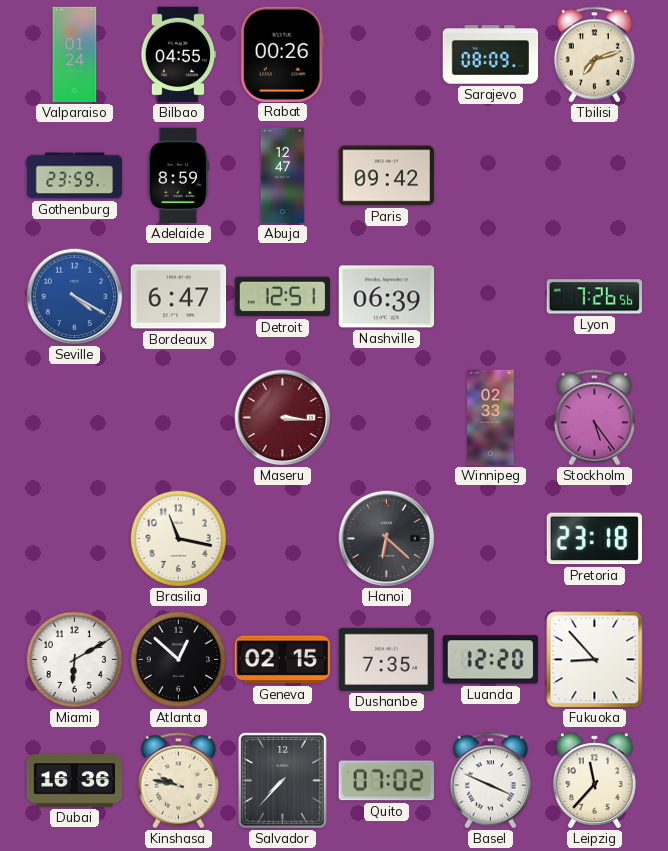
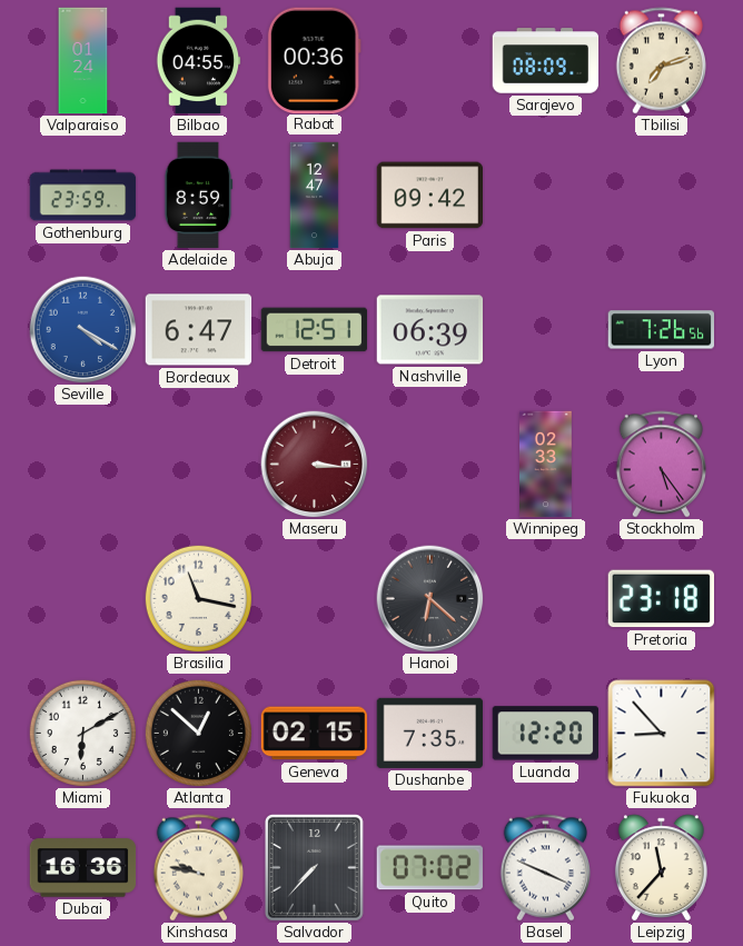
Rabat: 00:26 -> 00:36
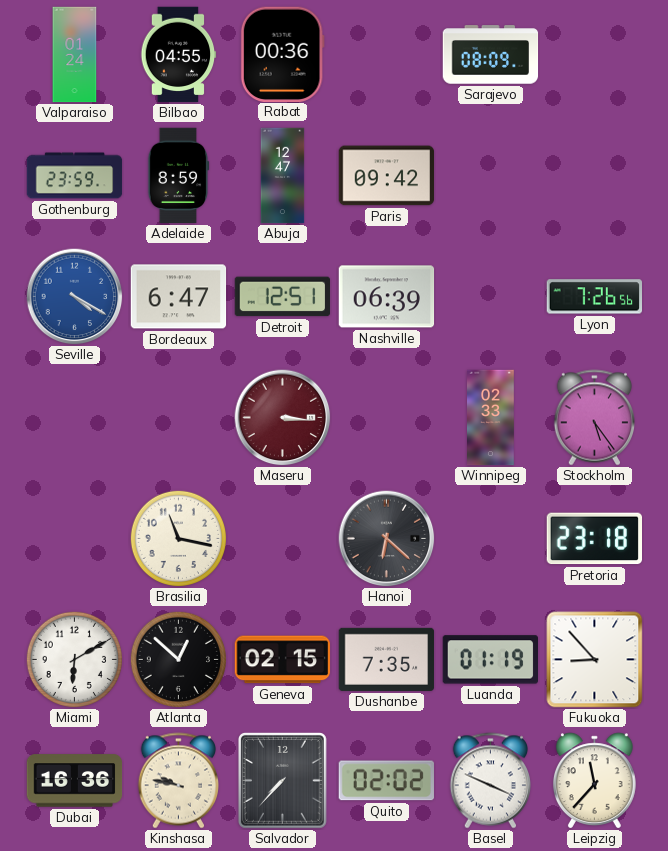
Tbilisi: 7:12 -> none
Luanda: 12:20 -> 01:19
Quito: 07:02 -> 02:02
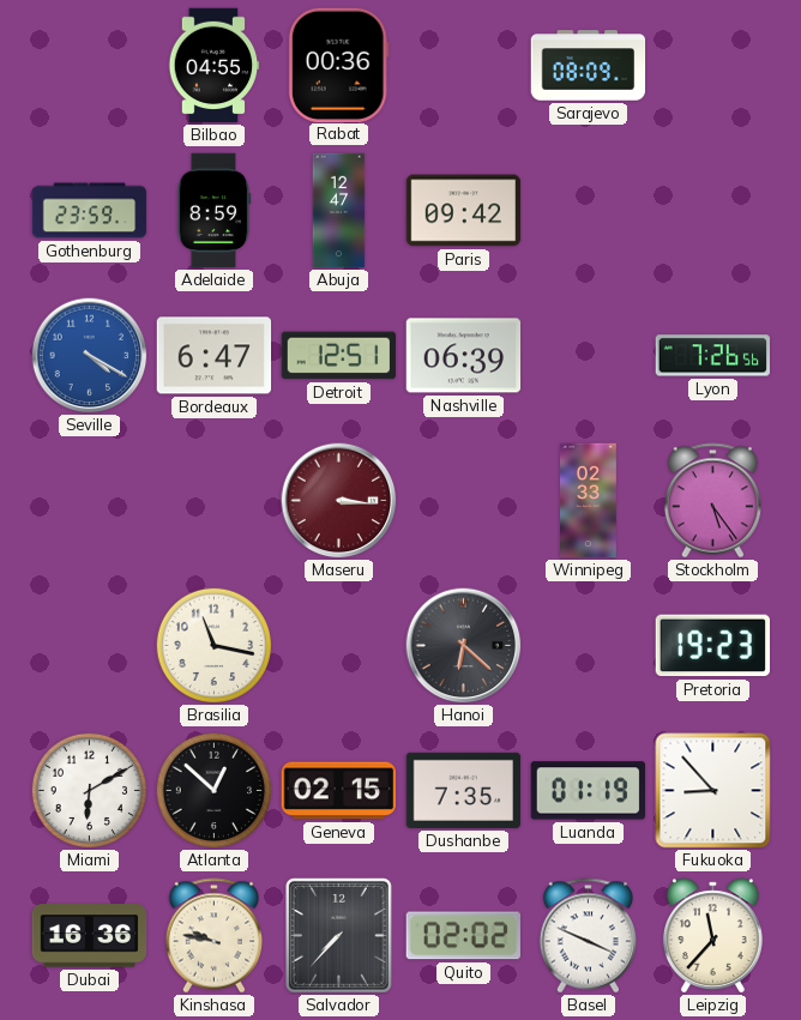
Valparaiso: 01:24 -> none
Pretoria: 23:18 -> 19:23
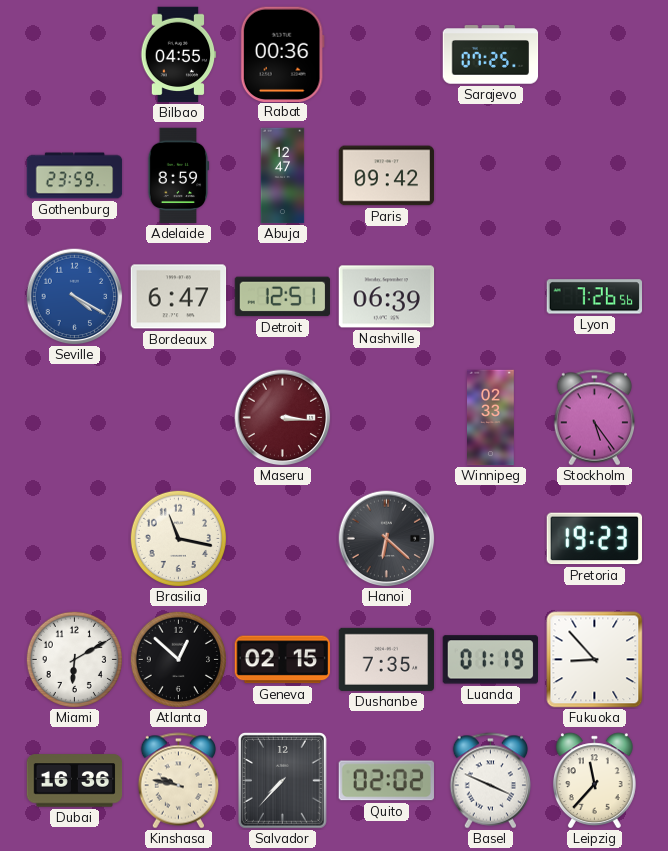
Sarajevo: 08:09 -> 07:25
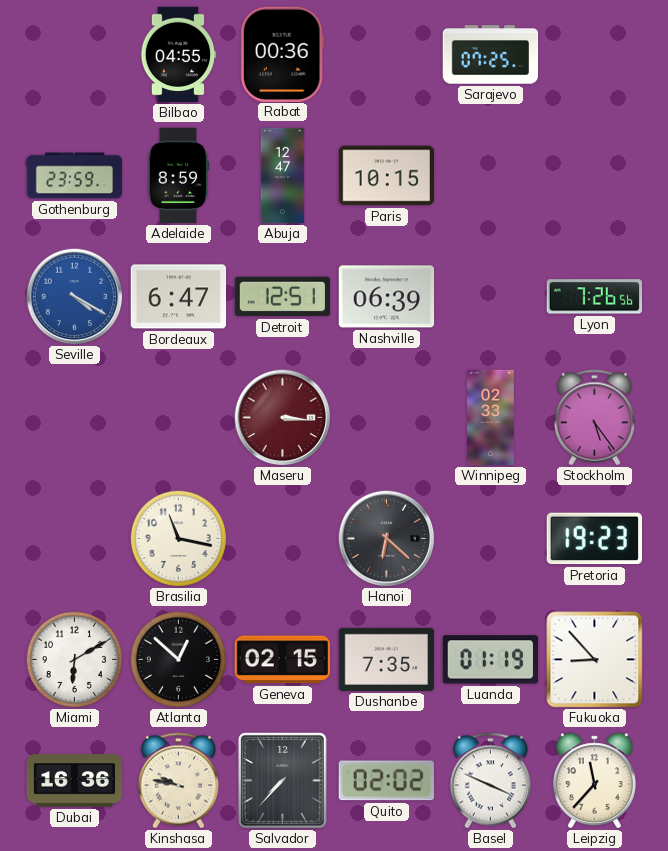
Paris: 09:42 -> 10:15
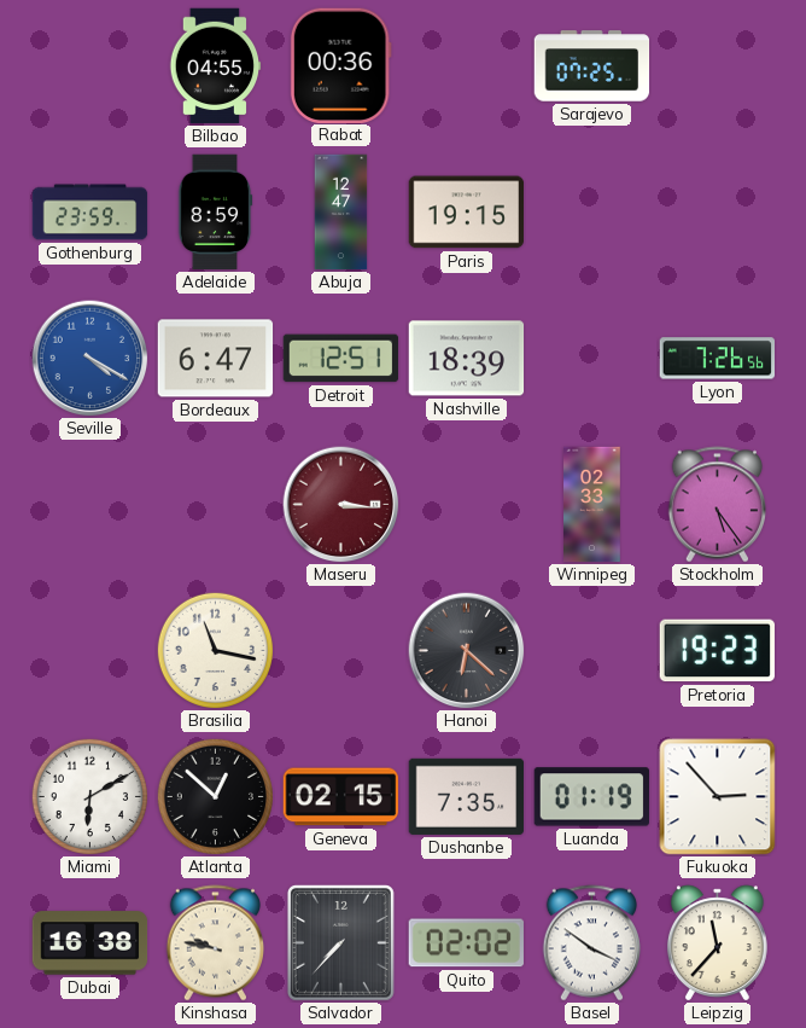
Paris: 10:15 -> 19:15
Nashville: 06:39 -> 18:39
Fukuoka: 8:53 -> 2:53
Dubai: 16:36 -> 16:38
Basel: 3:49 -> 3:51
